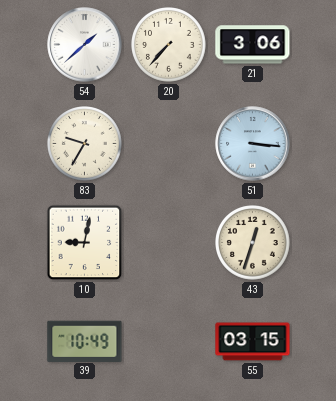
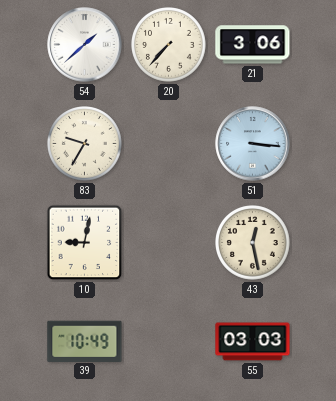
43: 12:33 -> 12:28
55: 03:15 -> 03:03
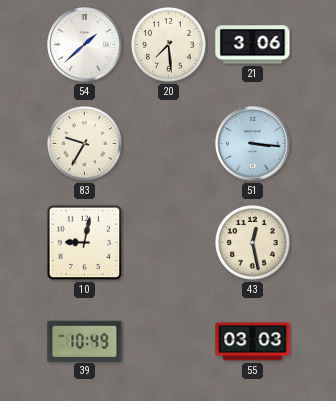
20: 7:37 -> 7:29
